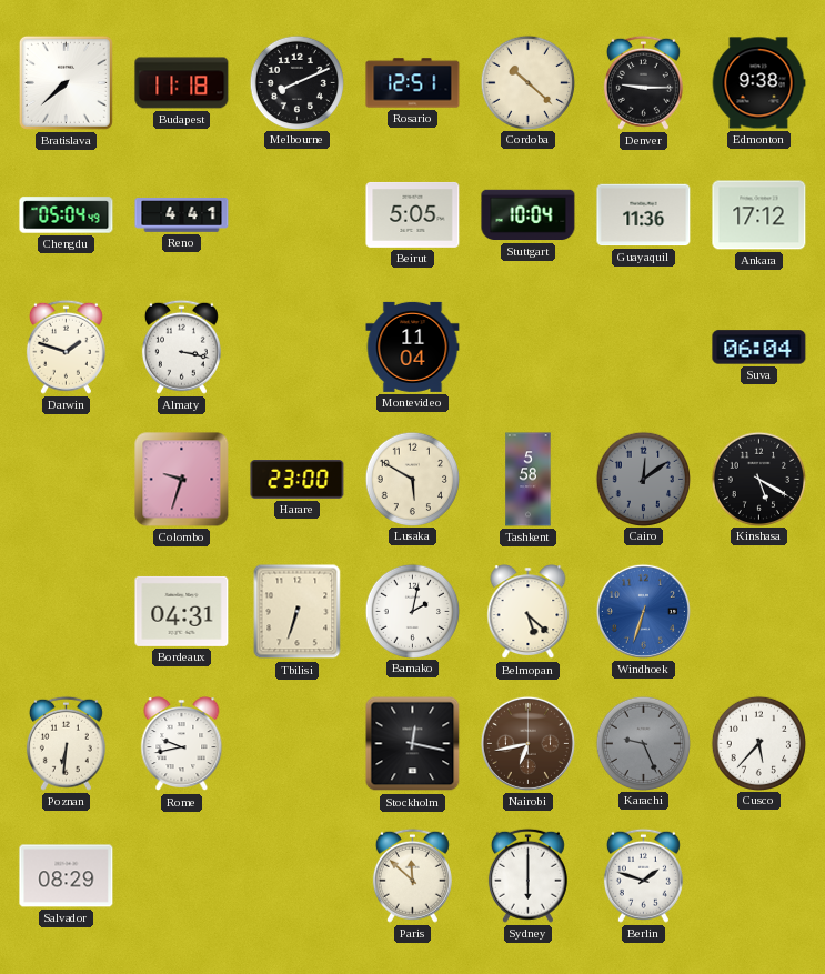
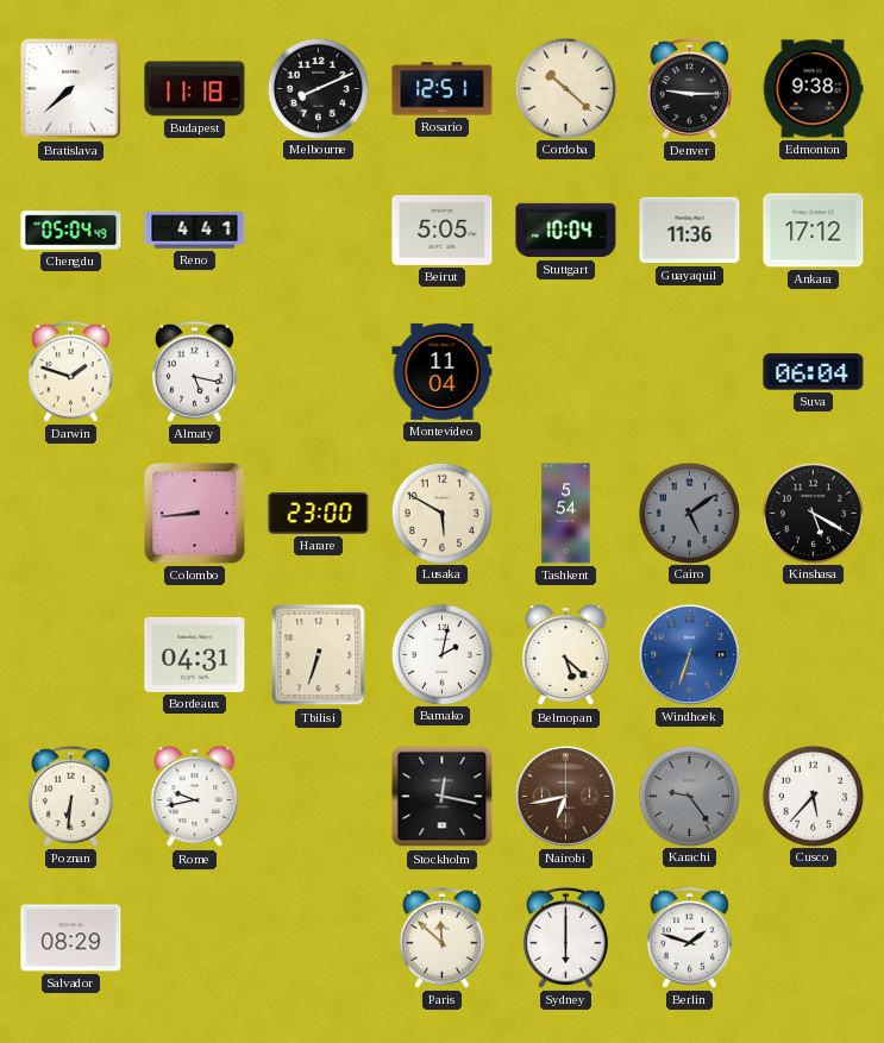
Almaty: 3:17 -> 5:17
Colombo: 9:33 -> 8:44
Tashkent: 5:58 -> 5:54
Cairo: 12:09 -> 5:09
Karachi: 9:26 -> 9:24
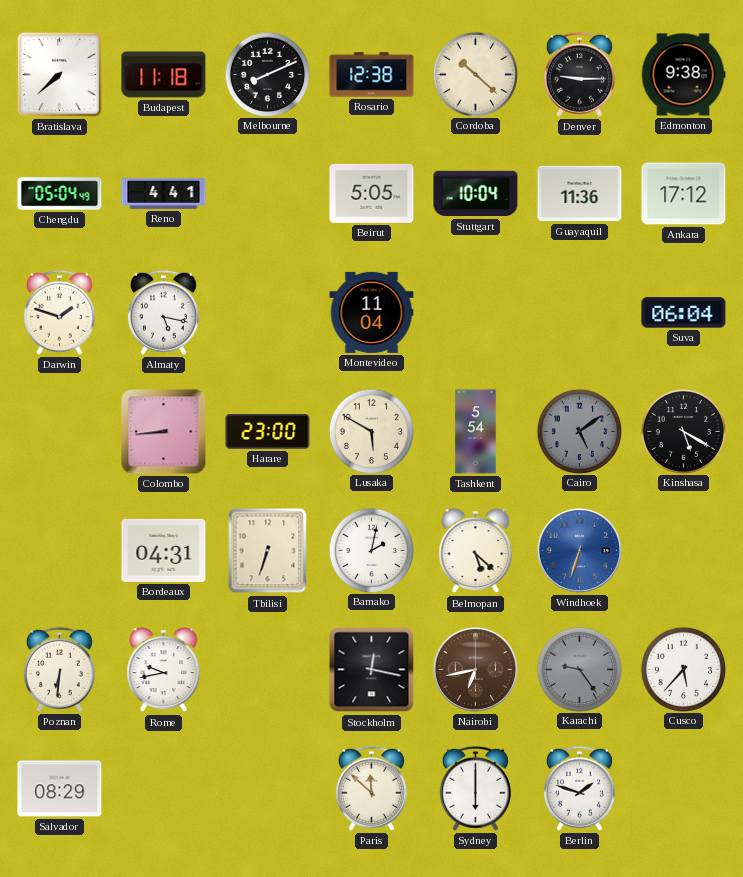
Rosario: 12:51 -> 12:38
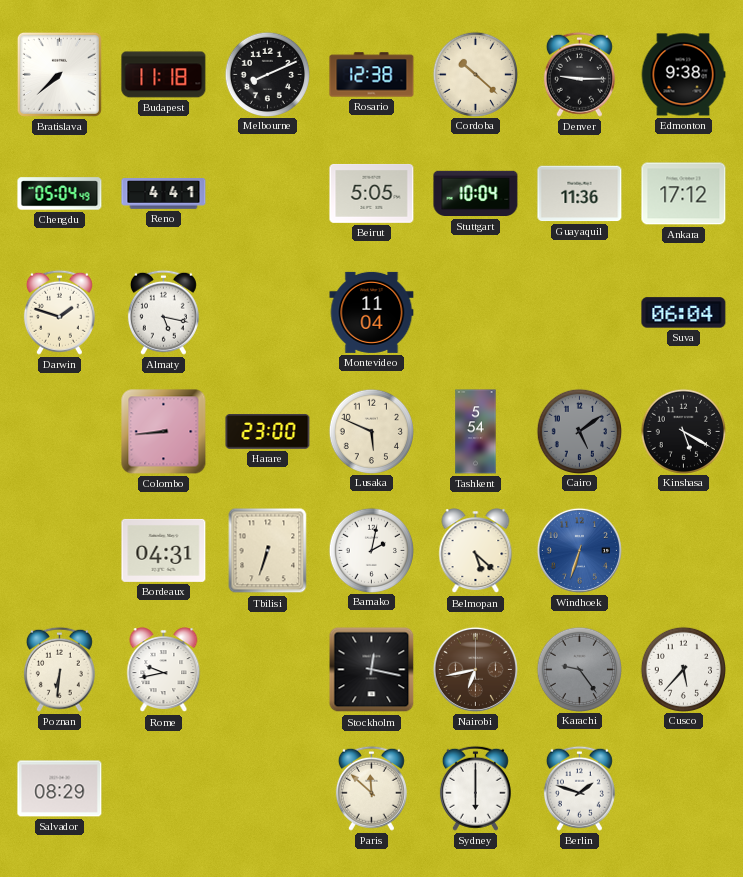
Lusaka: 5:50 -> 5:49
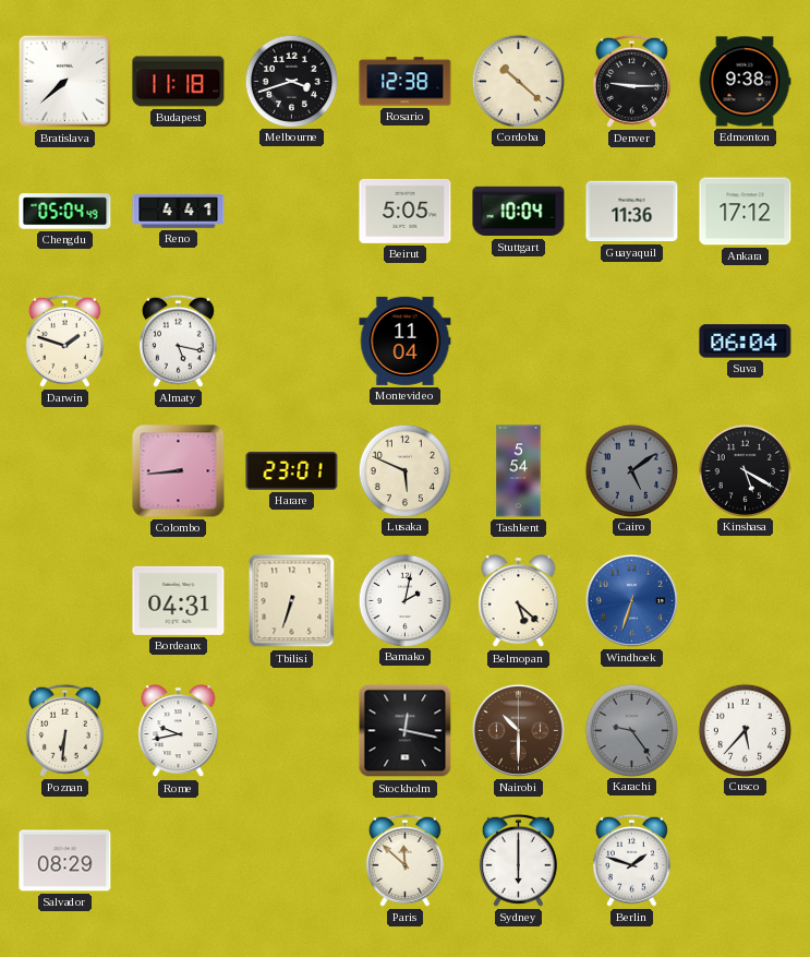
Melbourne: 8:11 -> 3:42
Harare: 23:00 -> 23:01
Nairobi: 6:43 -> 10:30
